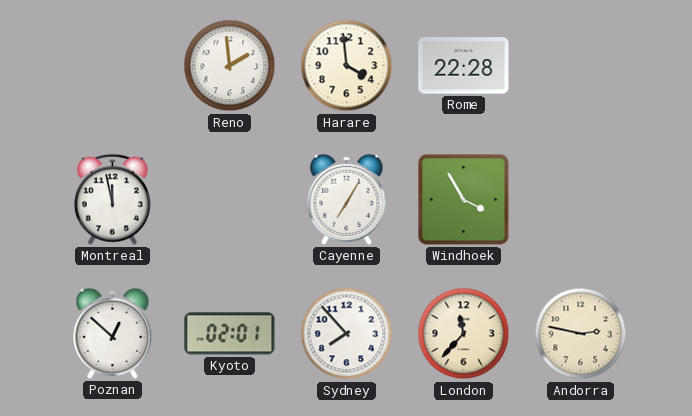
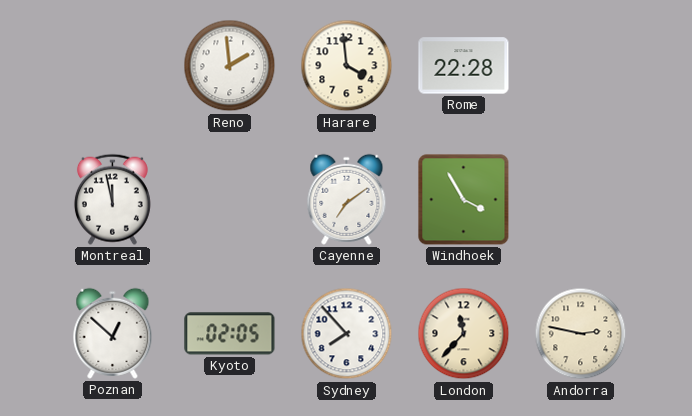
Cayenne: 7:05 -> 7:09
Kyoto: 02:01 -> 02:05
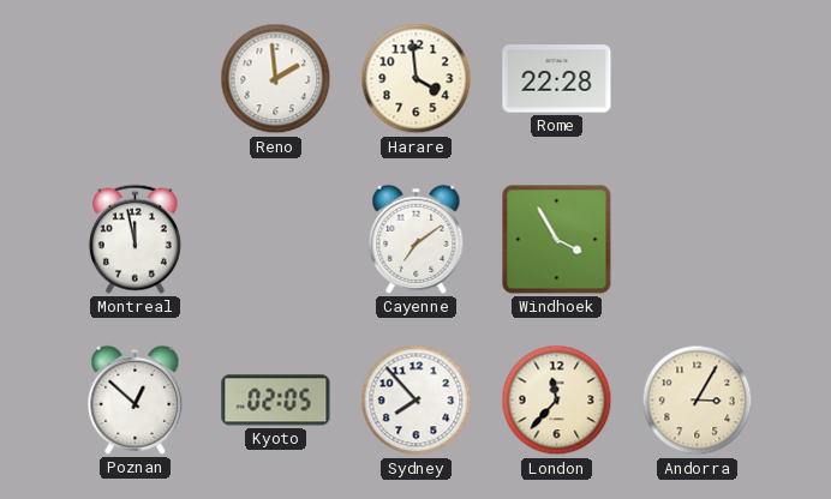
Andorra: 2:47 -> 3:05
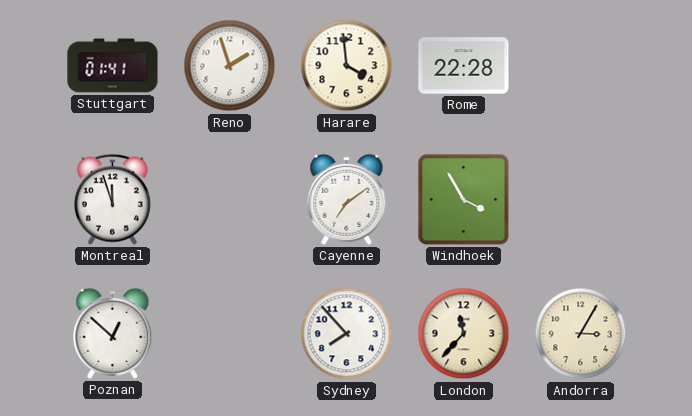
Stuttgart: none -> 01:41
Reno: 1:59 -> 1:57
Montreal: 11:58 -> 11:57
Kyoto: 02:05 -> none
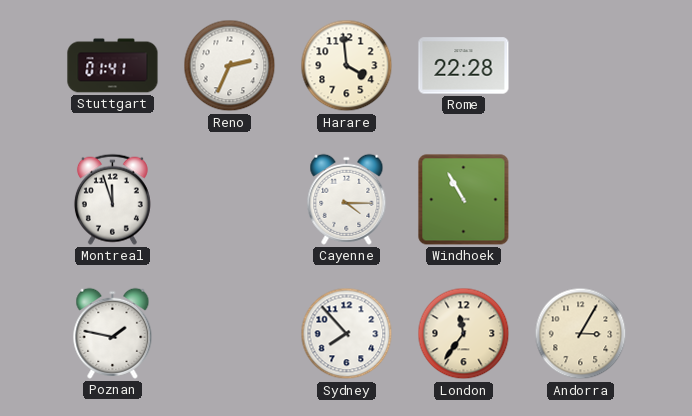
Reno: 1:57 -> 2:34
Cayenne: 7:09 -> 4:15
Windhoek: 3:55 -> 10:55
Poznan: 12:52 -> 1:47
London: 11:37 -> 11:36
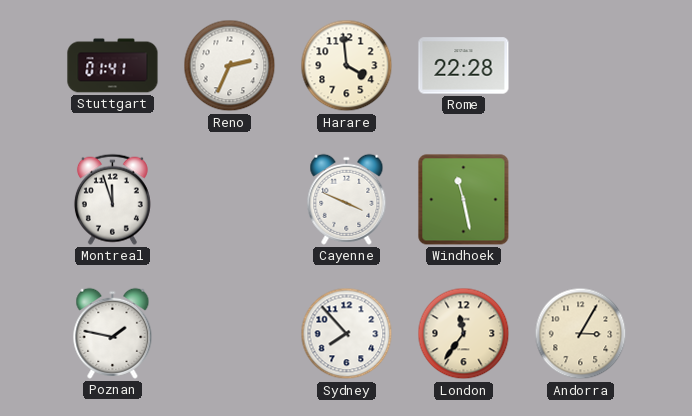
Cayenne: 4:15 -> 3:49
Windhoek: 10:55 -> 11:28
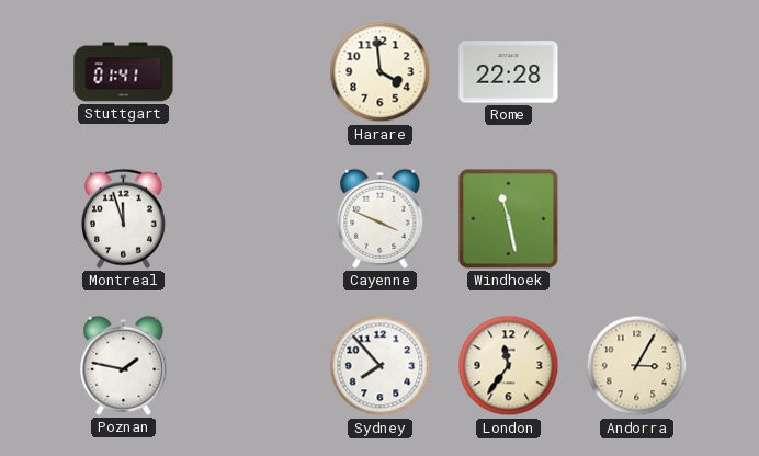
Reno: 2:34 -> none
